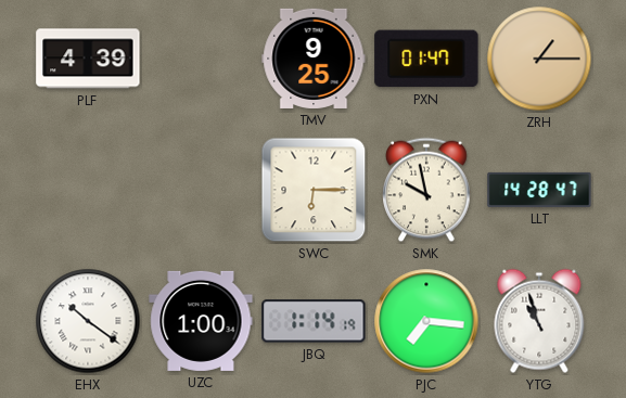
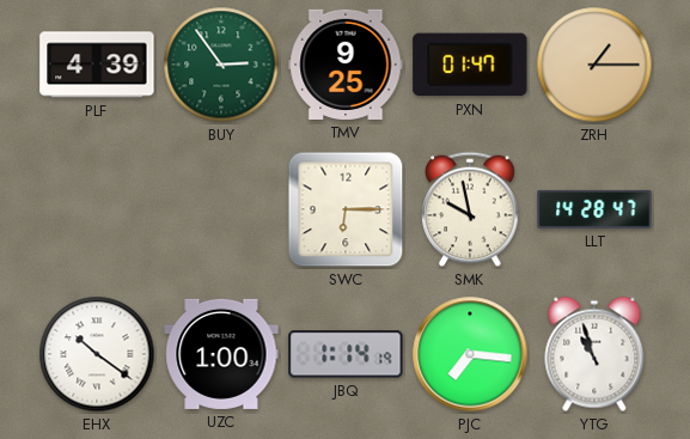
BUY: none -> 2:54
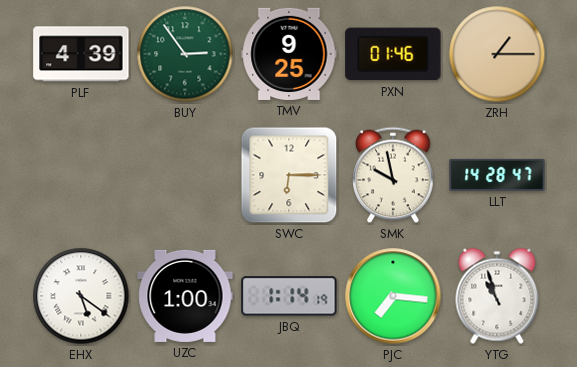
PXN: 01:47 -> 01:46
EHX: 10:21 -> 5:21
